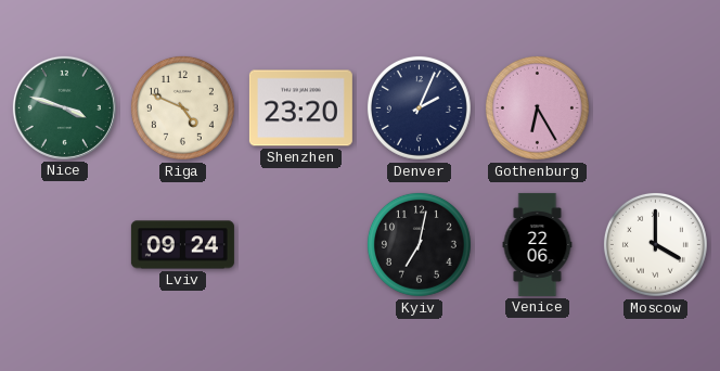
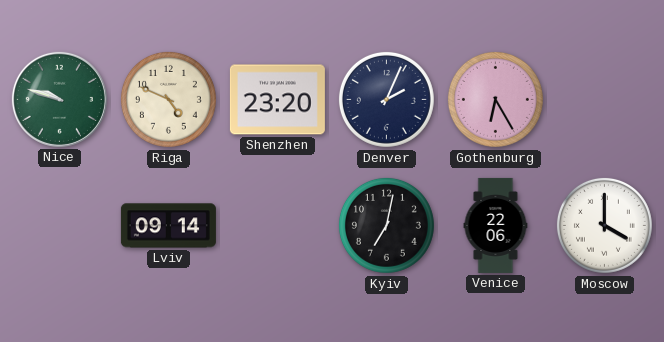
Nice: 3:48 -> 9:48
Lviv: 09:24 -> 09:14
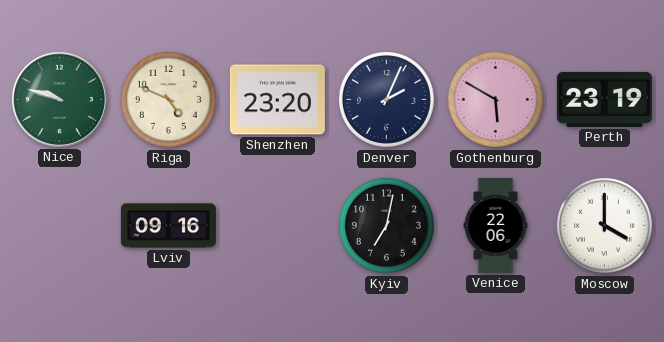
Gothenburg: 6:25 -> 5:50
Perth: none -> 23:19
Lviv: 09:14 -> 09:16
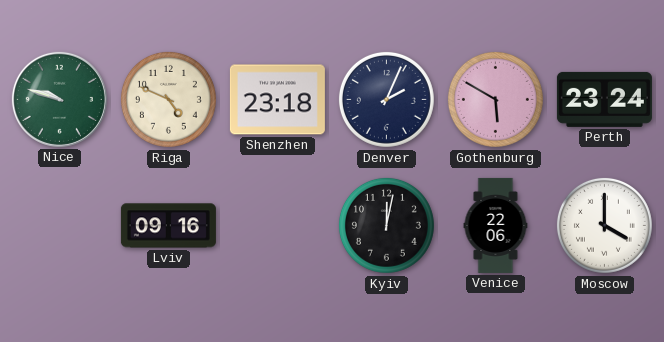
Shenzhen: 23:20 -> 23:18
Perth: 23:19 -> 23:24
Kyiv: 7:02 -> 12:02
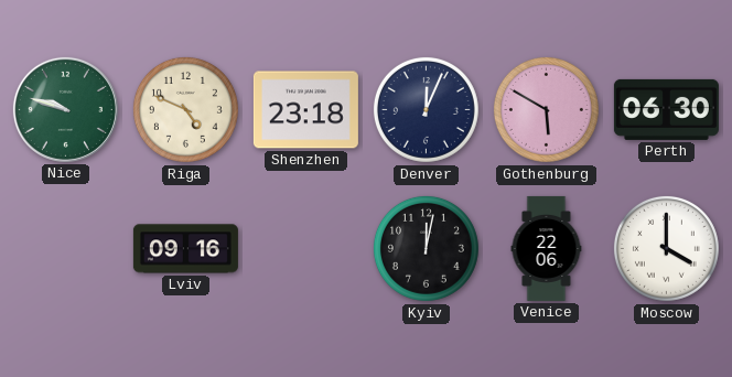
Denver: 2:04 -> 12:04
Perth: 23:24 -> 06:30
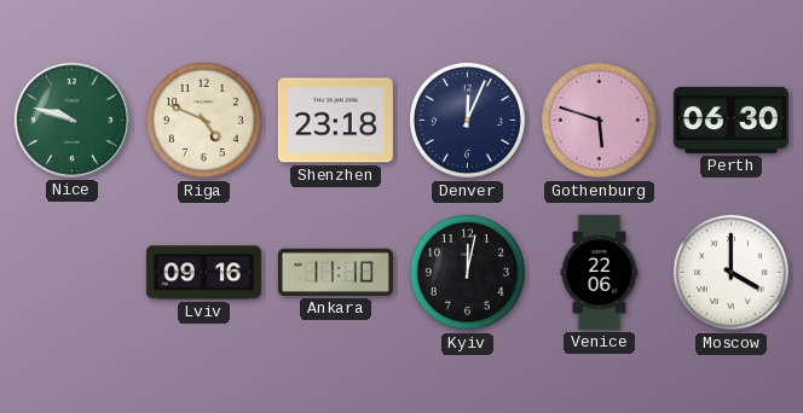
Gothenburg: 5:50 -> 5:48
Ankara: none -> 11:10
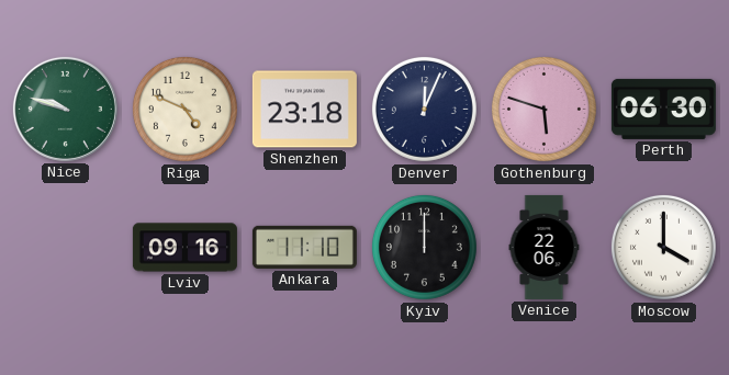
Kyiv: 12:02 -> 12:00
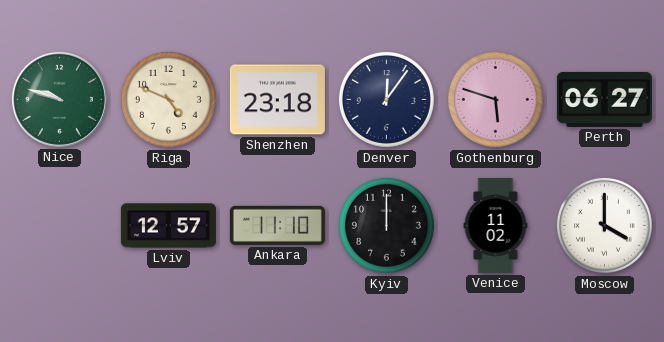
Denver: 12:04 -> 12:06
Perth: 06:30 -> 06:27
Lviv: 09:16 -> 12:57
Venice: 22:06 -> 11:02
